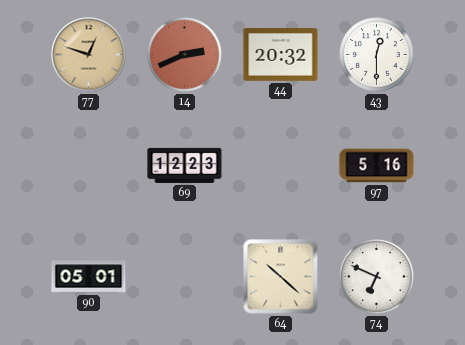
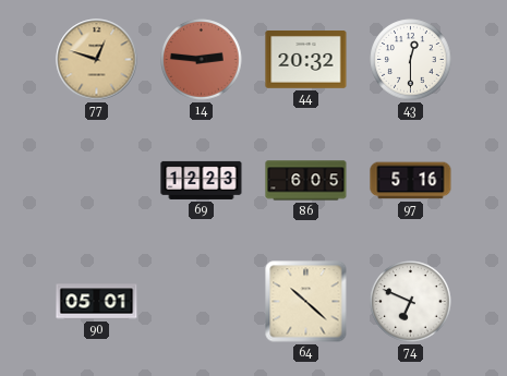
14: 2:41 -> 2:46
86: none -> 6:05
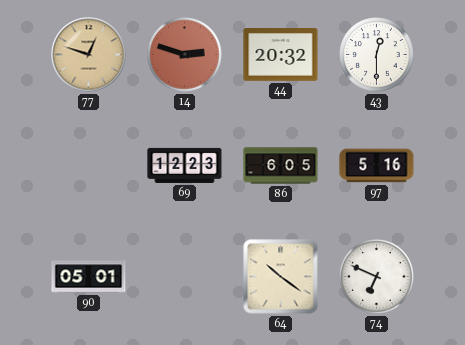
14: 2:46 -> 2:48
64: 10:22 -> 10:21
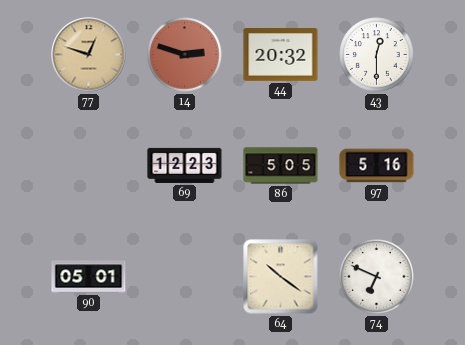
86: 6:05 -> 5:05
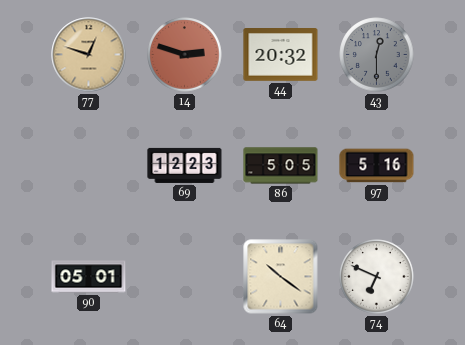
43 dial: white -> grey
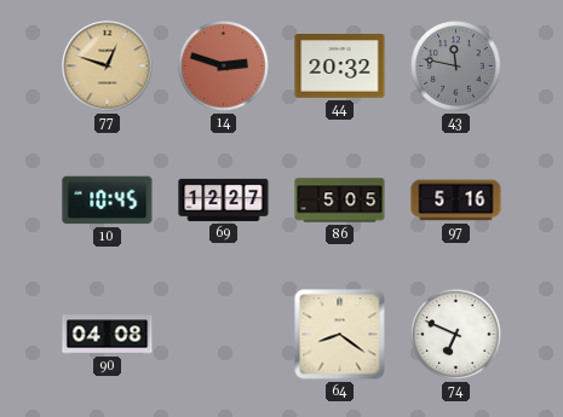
43: 12:30 -> 11:47
10: none -> 10:45
69: 12:23 -> 12:27
90: 05:01 -> 04:08
64: 10:21 -> 8:21
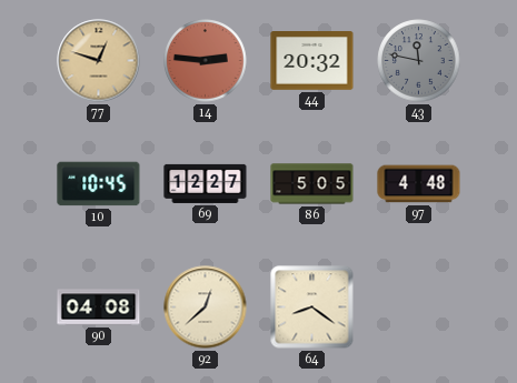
14: 2:48 -> 2:46
97: 5:16 -> 4:48
92: none -> 12:38
74: 6:49 -> none
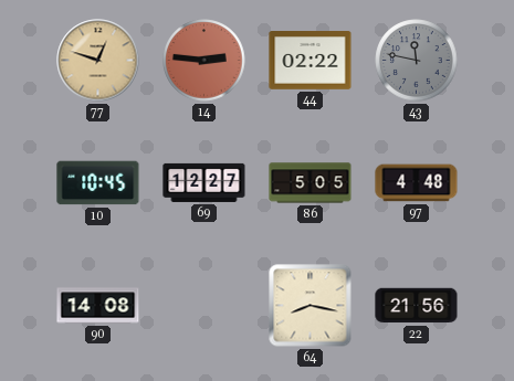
44: 20:32 -> 02:22
90: 04:08 -> 14:08
92: 12:38 -> none
64: 8:21 -> 8:17
22: none -> 21:56
